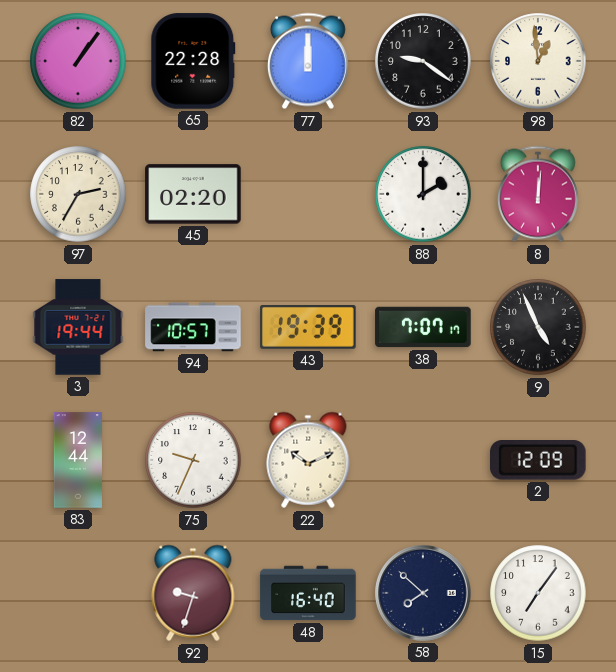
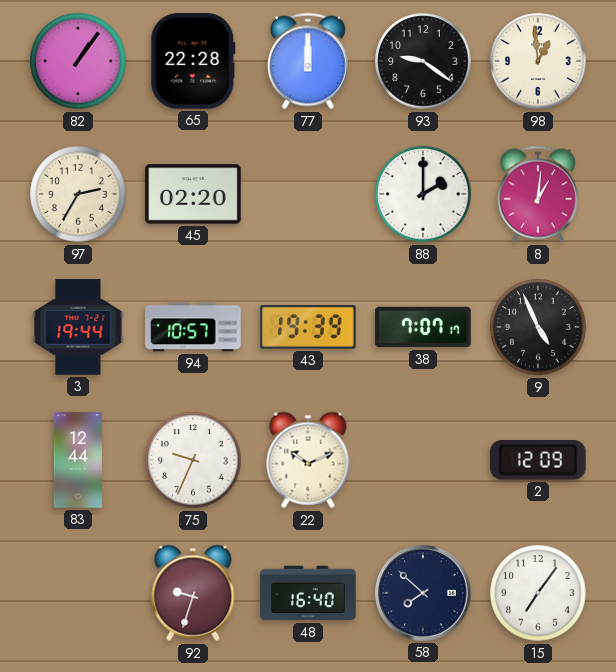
8: 12:01 -> 1:01
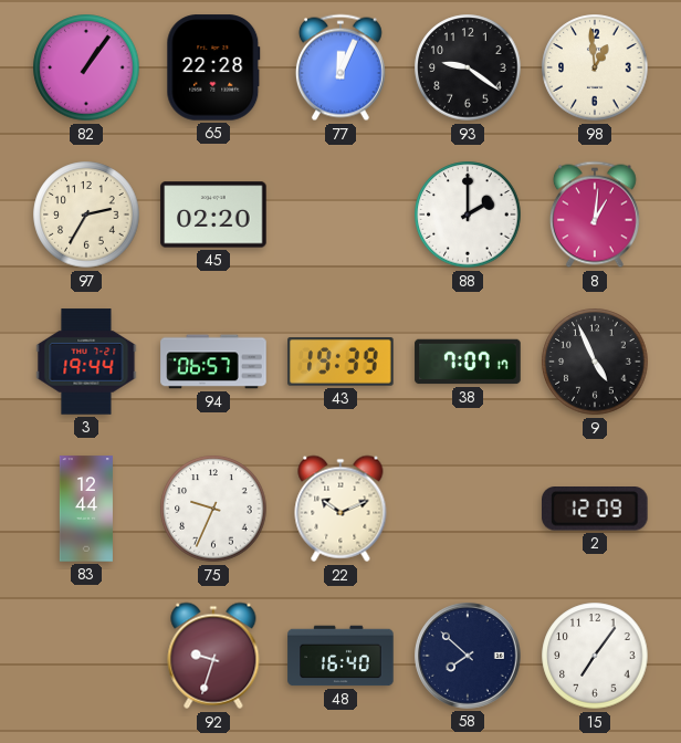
77: 12:00 -> 12:04
94: 10:57 -> 06:57
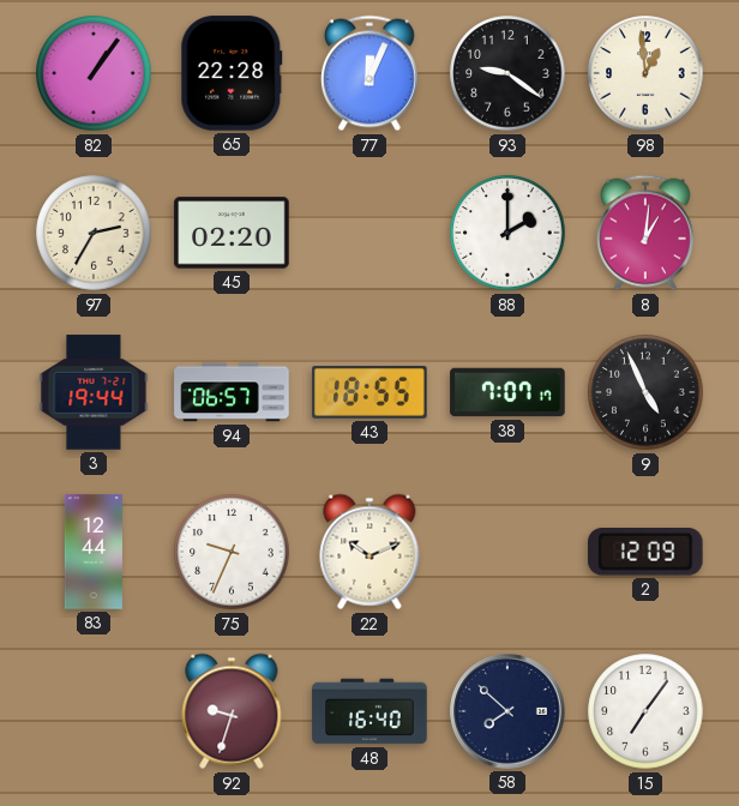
43: 19:39 -> 18:55
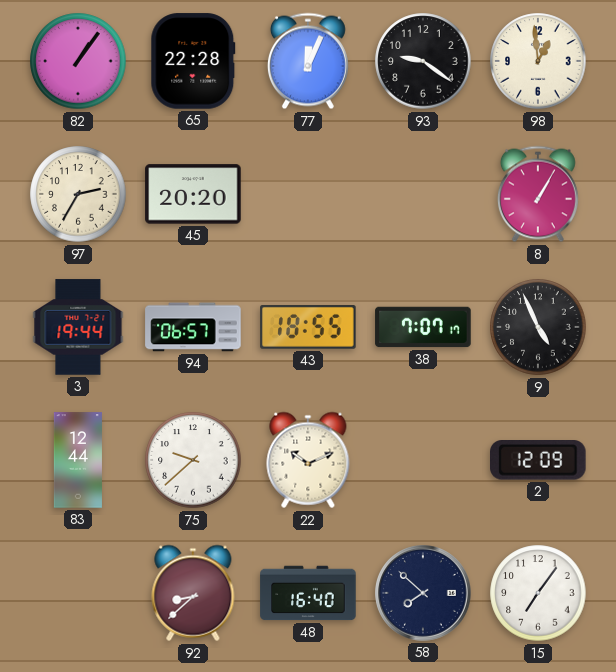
45: 02:20 -> 20:20
88: 2:00 -> none
8: 1:01 -> 1:05
75: 9:34 -> 9:38
92: 9:33 -> 8:38
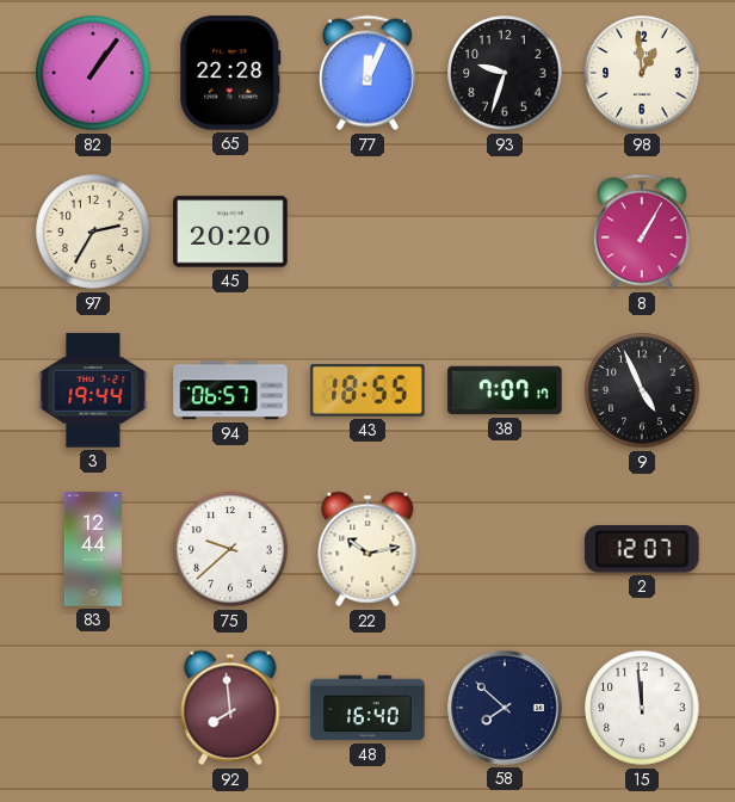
93: 9:21 -> 9:33
22: 10:11 -> 10:13
2: 12:09 -> 12:07
92: 8:38 -> 7:59
15: 7:06 -> 11:59
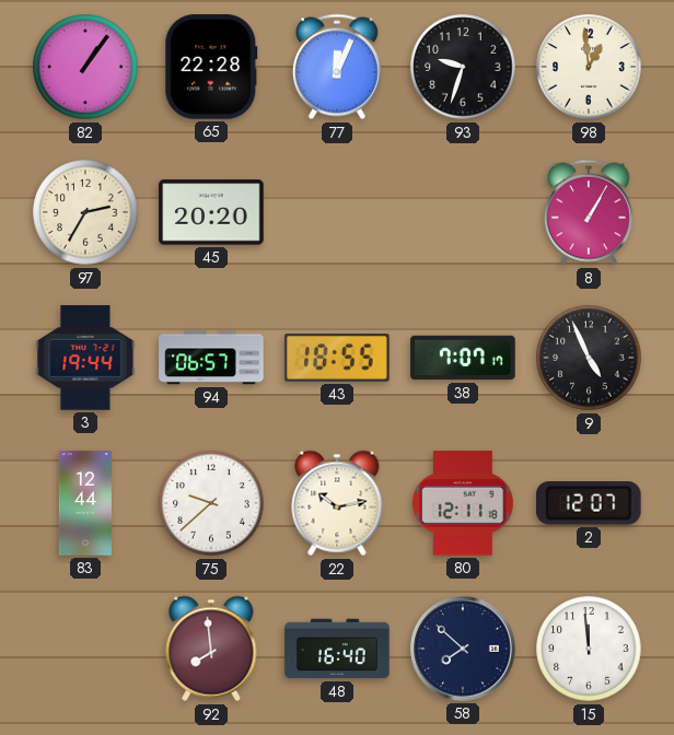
80: none -> 12:11
